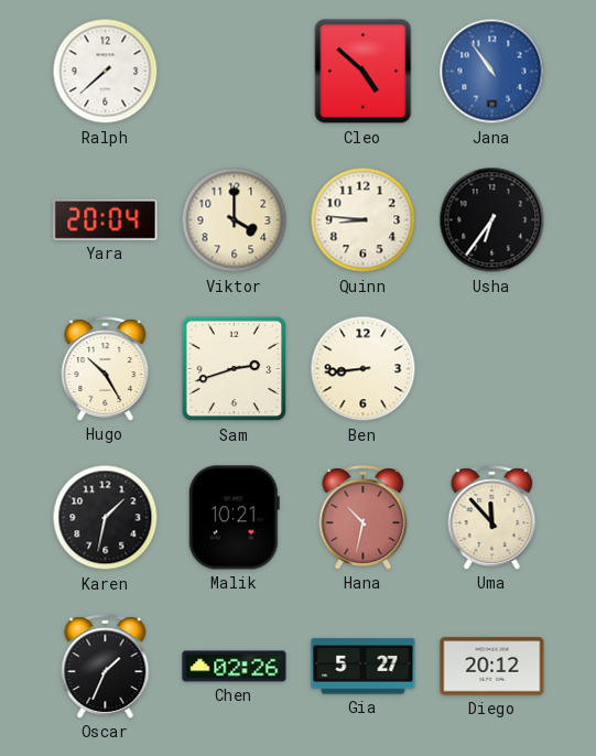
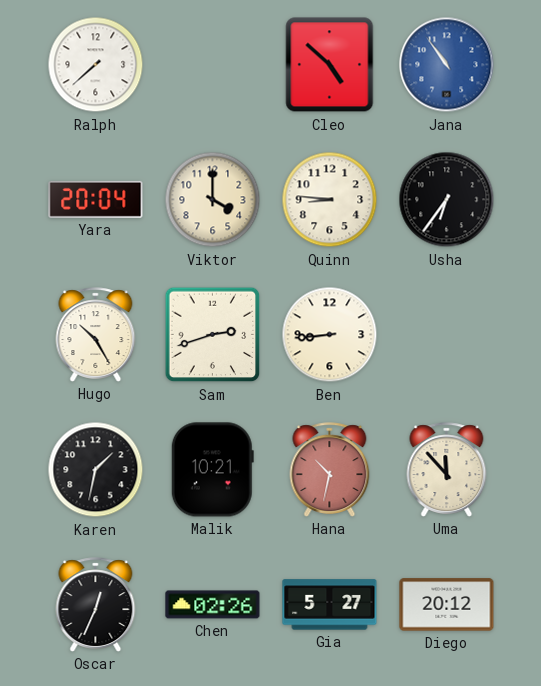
Oscar: 1:34 -> 12:34
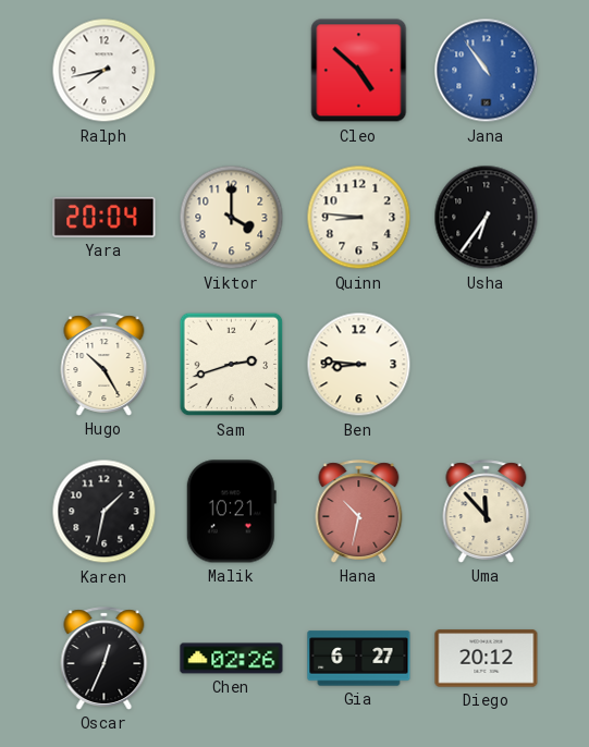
Ralph: 7:38 -> 7:43
Ben: 8:44 -> 8:46
Gia: 5:27 -> 6:27
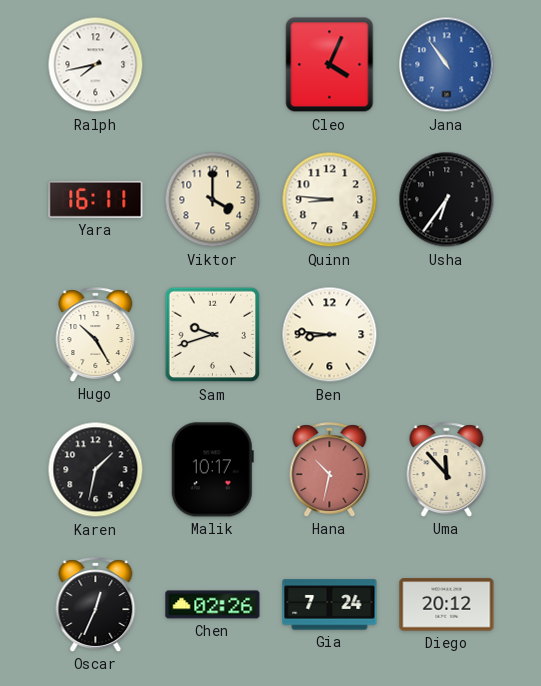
Cleo: 4:52 -> 4:04
Yara: 20:04 -> 16:11
Sam: 2:42 -> 9:42
Malik: 10:21 -> 10:17
Gia: 6:27 -> 7:24
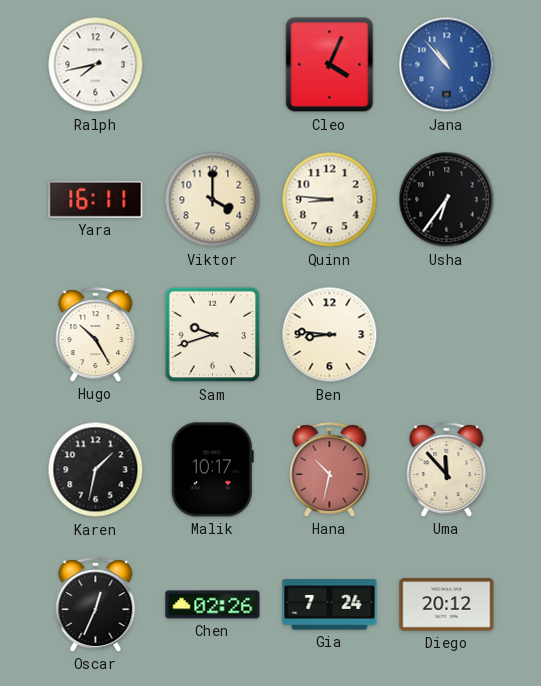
Jana: 10:54 -> 10:53
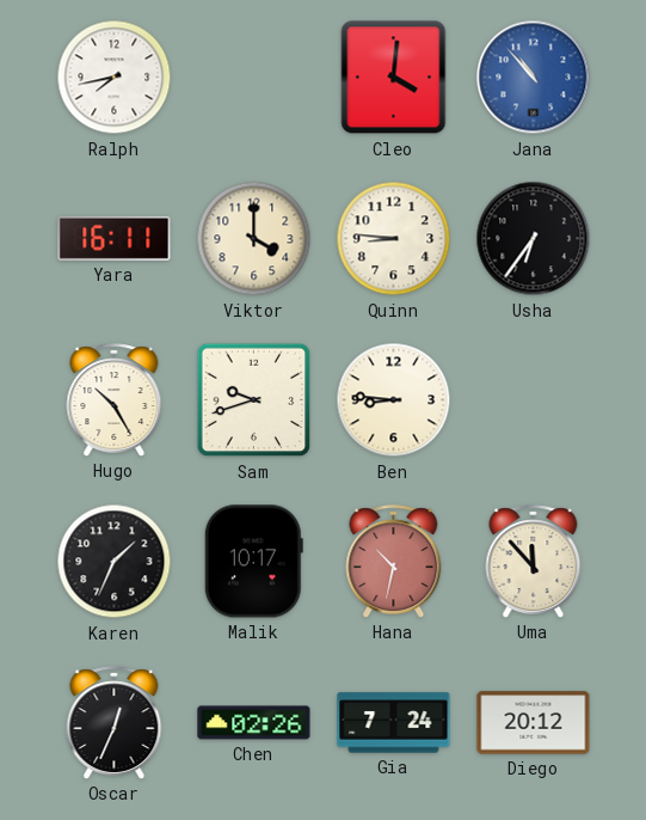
Cleo: 4:04 -> 4:01
Karen: 1:32 -> 1:34
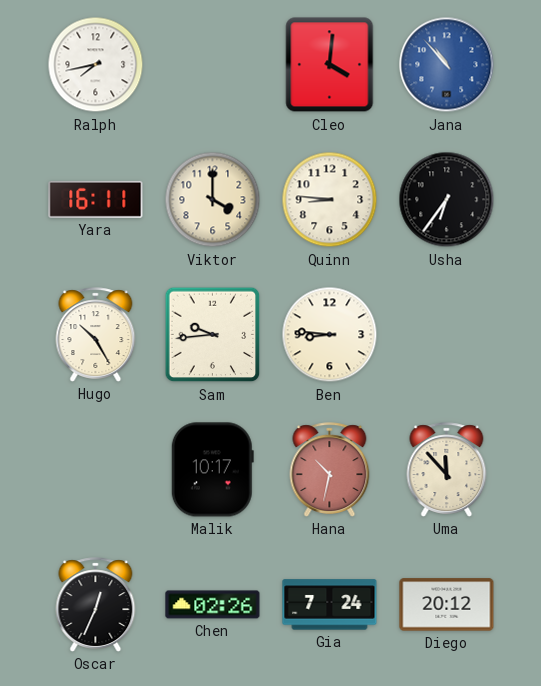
Sam: 9:42 -> 9:44
Karen: 1:34 -> none
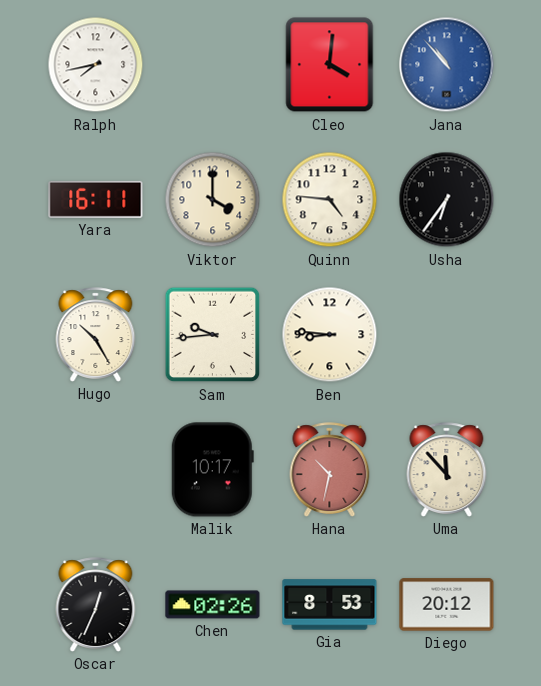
Quinn: 8:46 -> 4:46
Gia: 7:24 -> 8:53
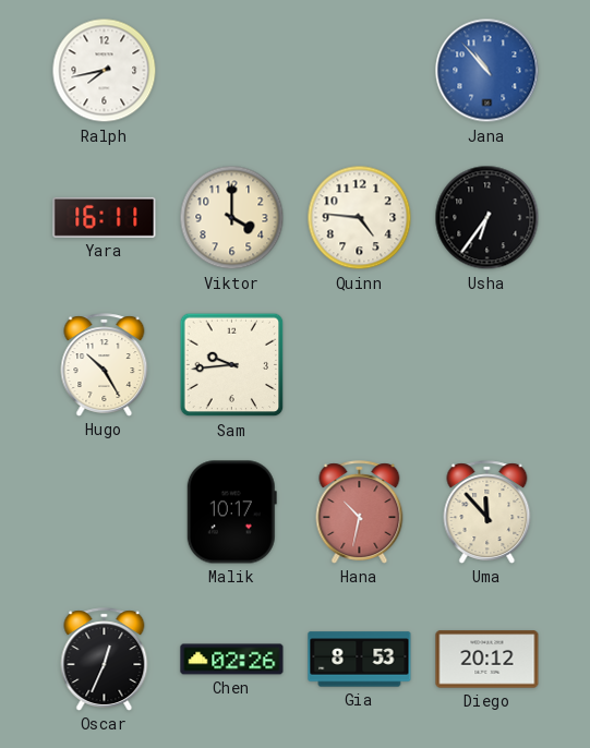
Cleo: 4:01 -> none
Ben: 8:46 -> none
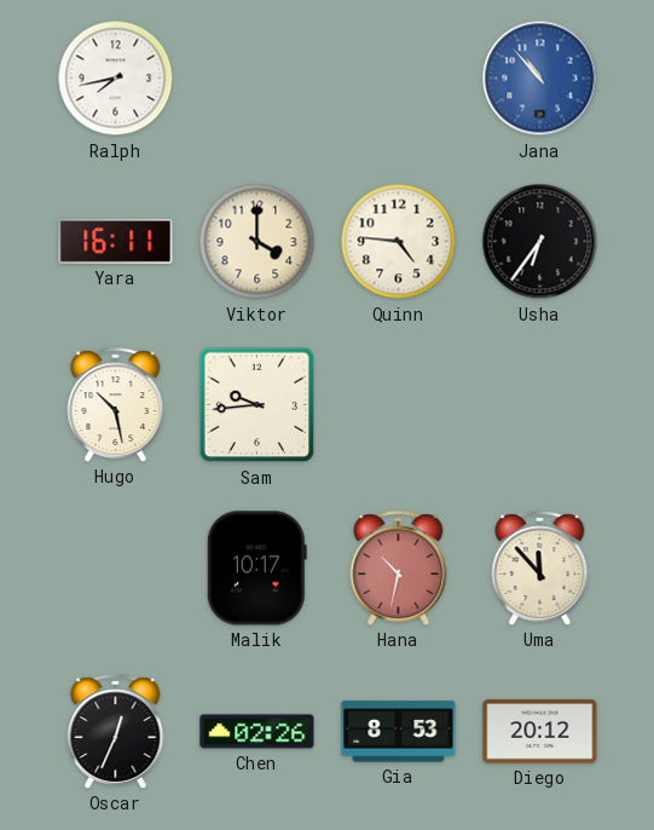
Hugo: 10:25 -> 10:28
